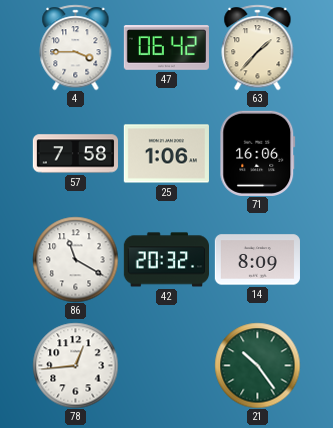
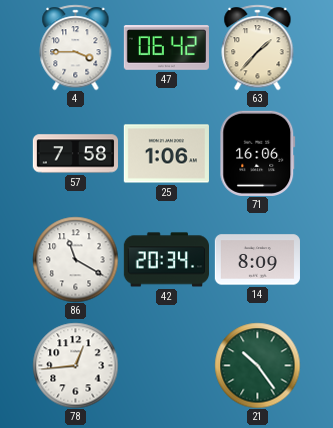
42: 20:32 -> 20:34
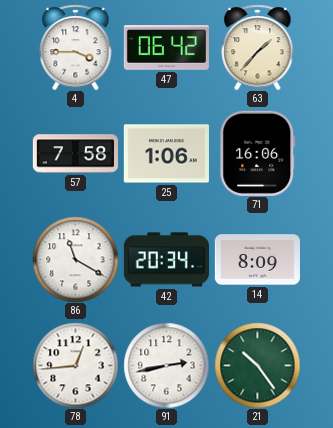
91: none -> 2:43
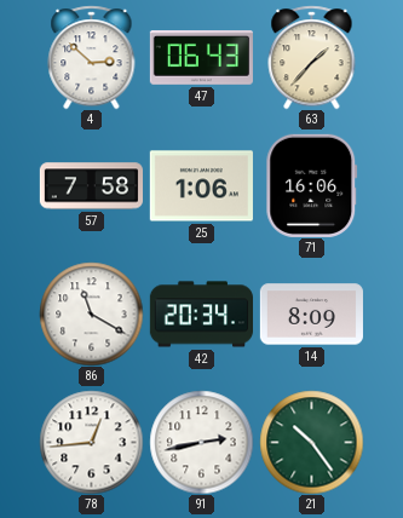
4: 3:45 -> 2:52
47: 06:42 -> 06:43
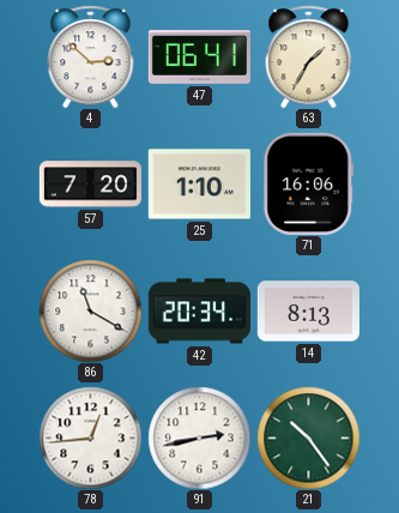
47: 06:43 -> 06:41
63: 1:37 -> 1:35
57: 7:58 -> 7:20
25: 1:06 -> 1:10
14: 8:09 -> 8:13
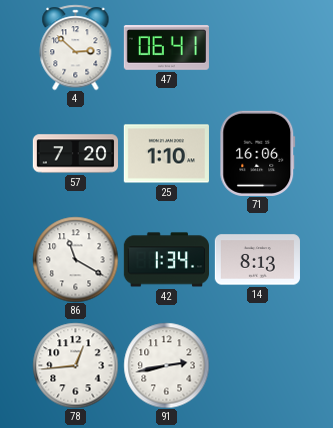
63: 1:35 -> none
42: 20:34 -> 1:34
21: 10:24 -> none
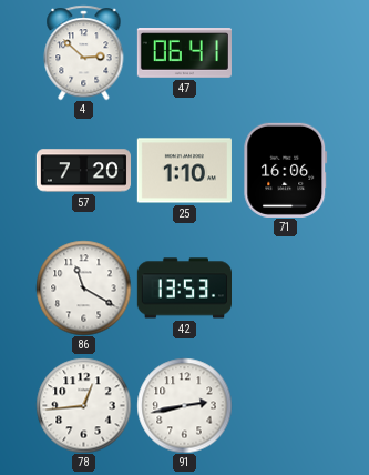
42: 1:34 -> 13:53
14: 8:13 -> none
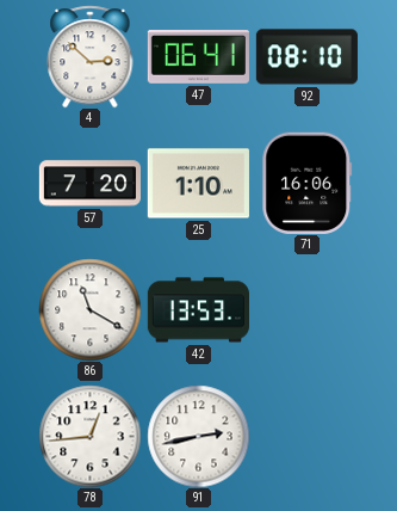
92: none -> 08:10
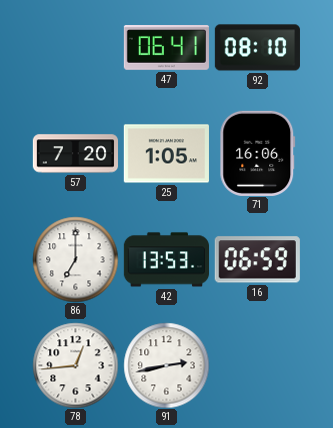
4: 2:52 -> none
25: 1:10 -> 1:05
86: 11:20 -> 7:00
16: none -> 06:59
